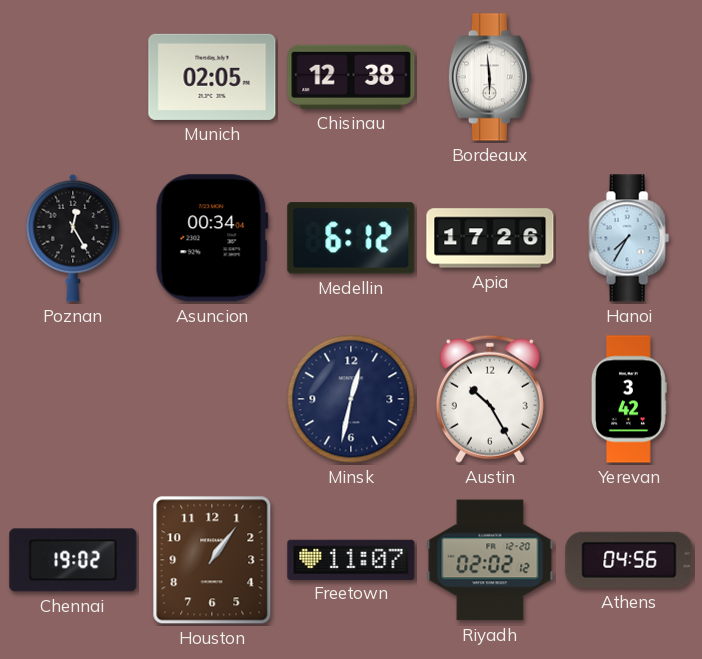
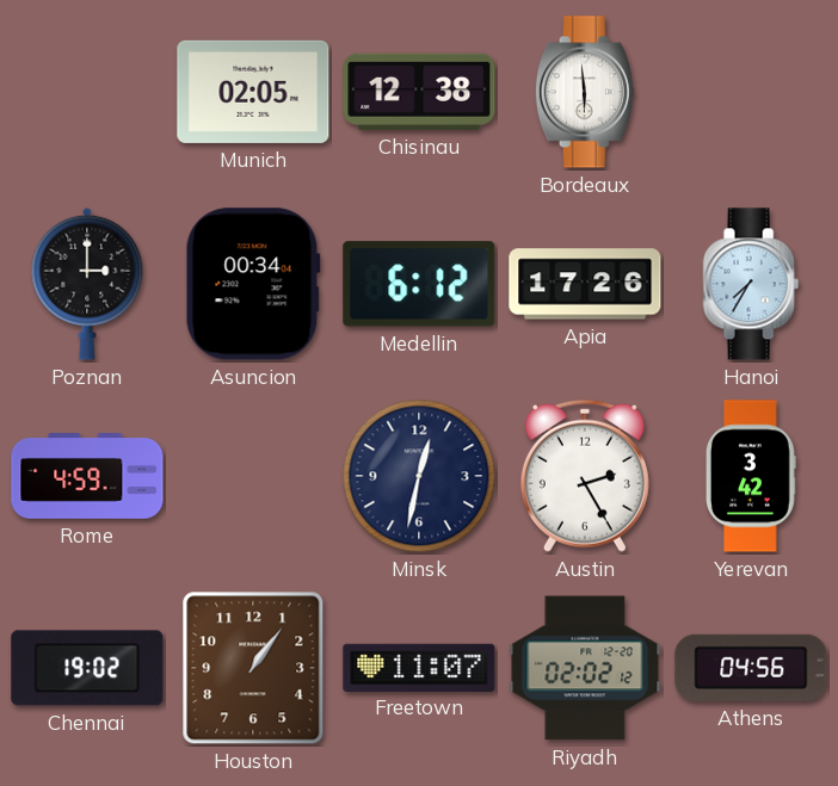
Poznan: 12:25 -> 3:00
Rome: none -> 4:59
Austin: 10:25 -> 2:25
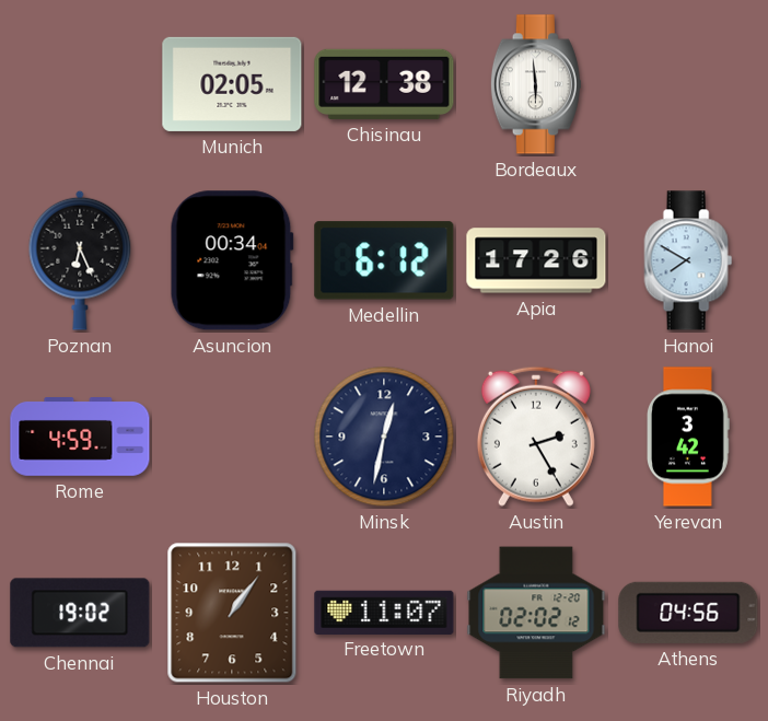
Poznan: 3:00 -> 6:26
Hanoi: 7:35 -> 7:50
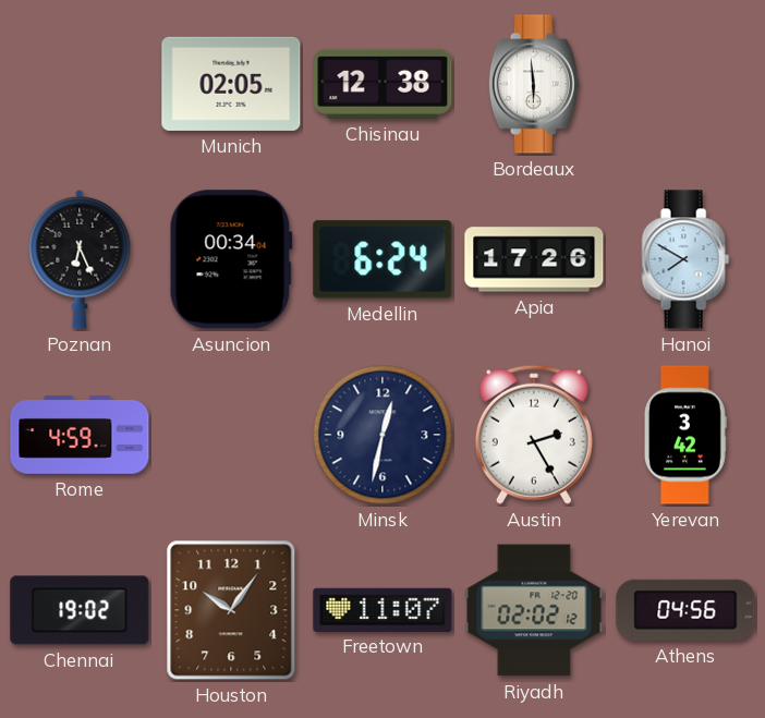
Medellin: 6:12 -> 6:24
Houston: 1:06 -> 10:06
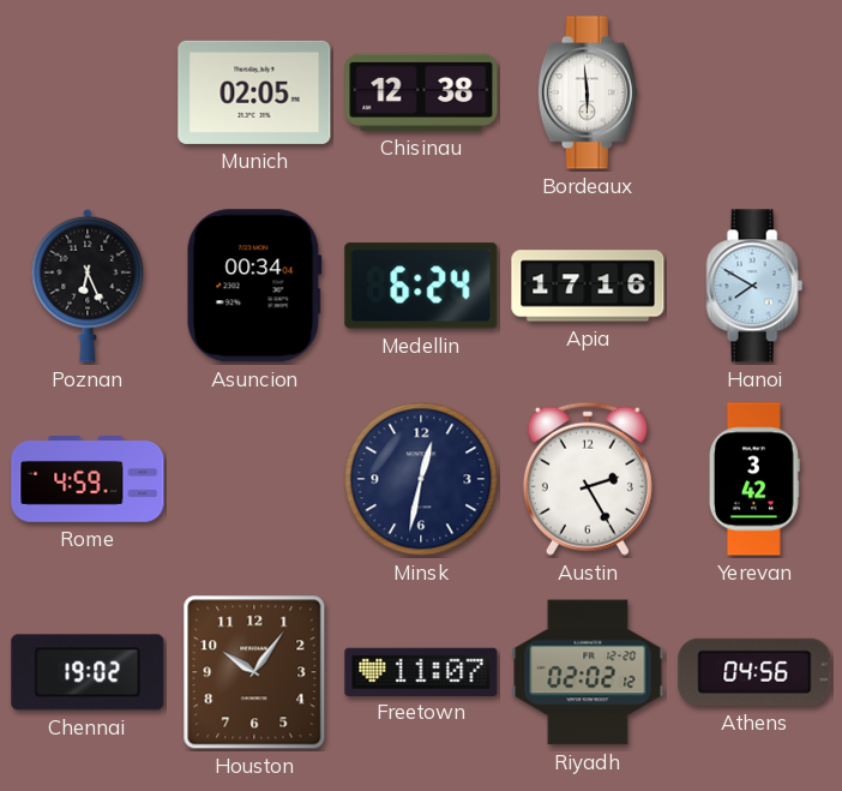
Apia: 17:26 -> 17:16
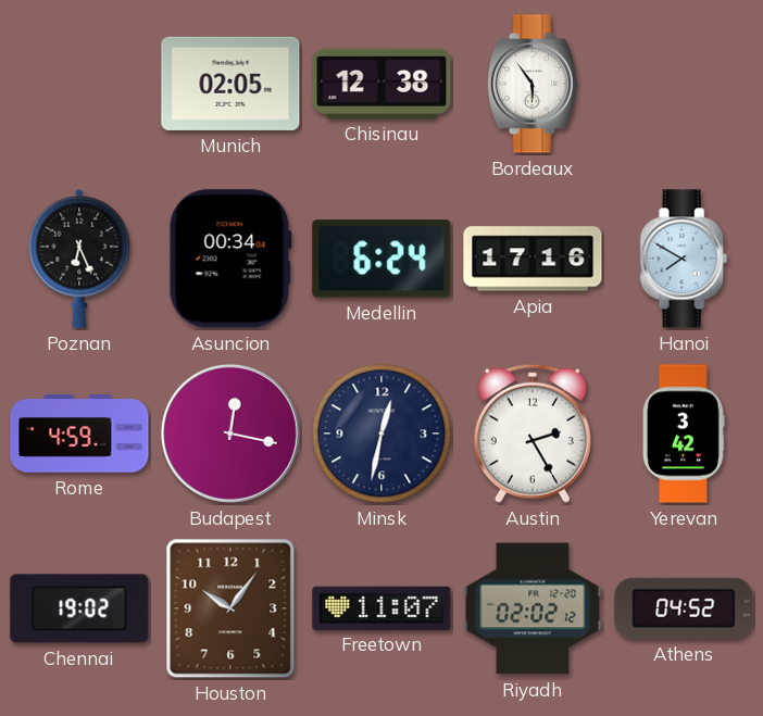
Bordeaux: 5:59 -> 5:54
Budapest: none -> 12:17
Athens: 04:56 -> 04:52
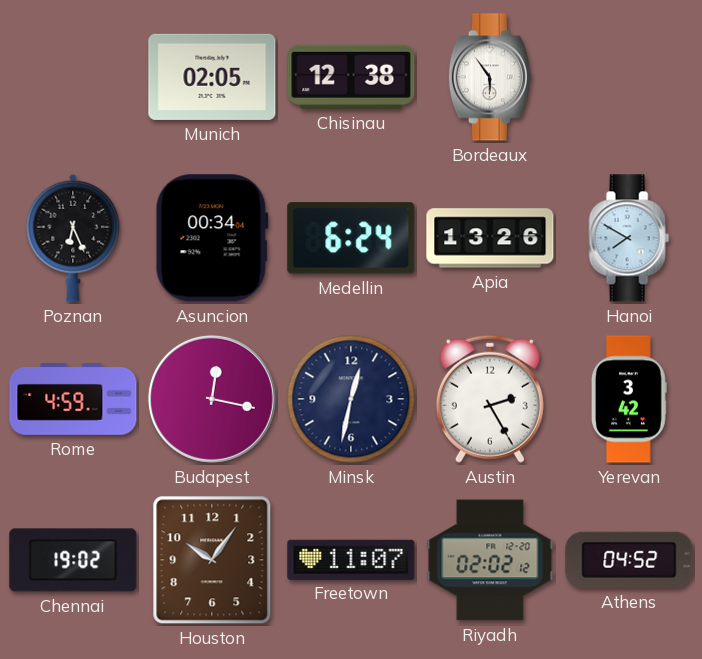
Apia: 17:16 -> 13:26
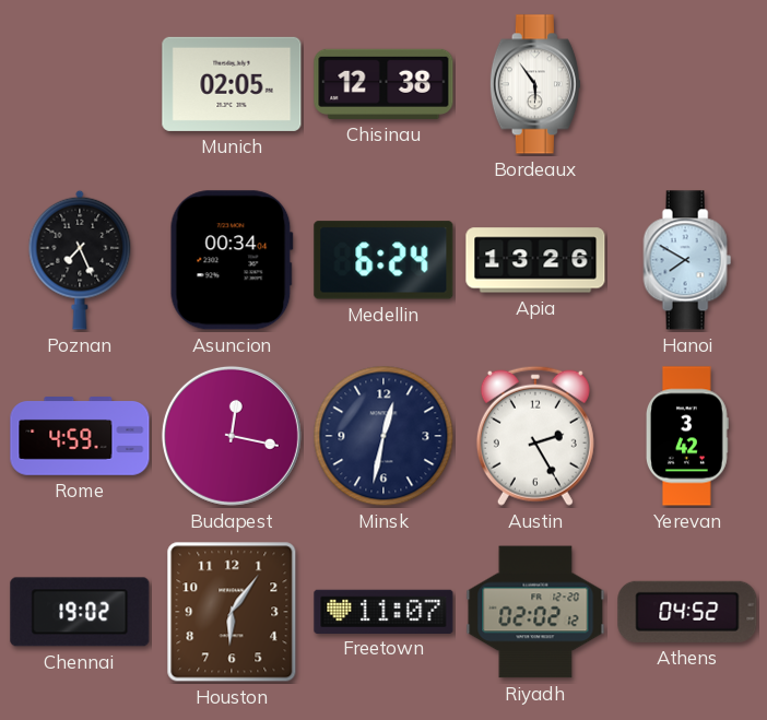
Poznan: 6:26 -> 7:26
Houston: 10:06 -> 6:06
